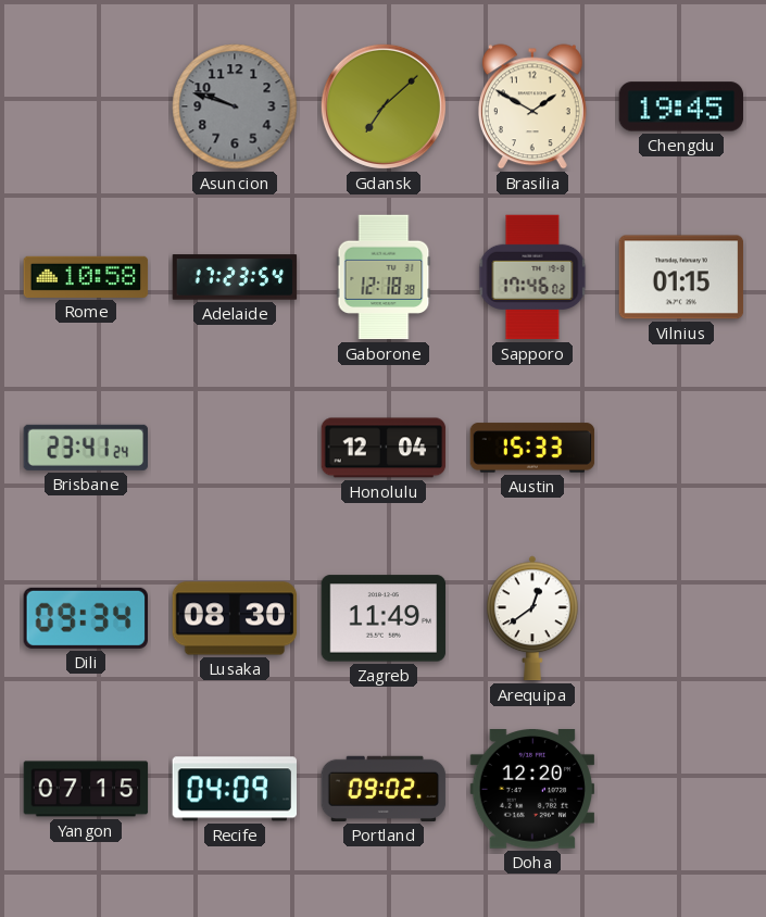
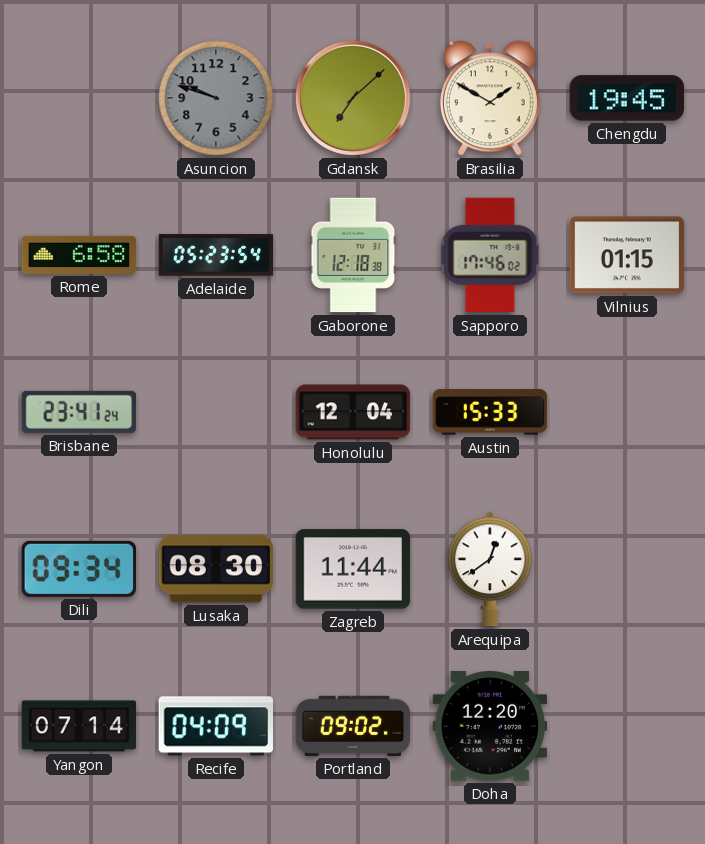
Rome: 10:58 -> 6:58
Adelaide: 17:23 -> 05:23
Zagreb: 11:49 -> 11:44
Yangon: 07:15 -> 07:14
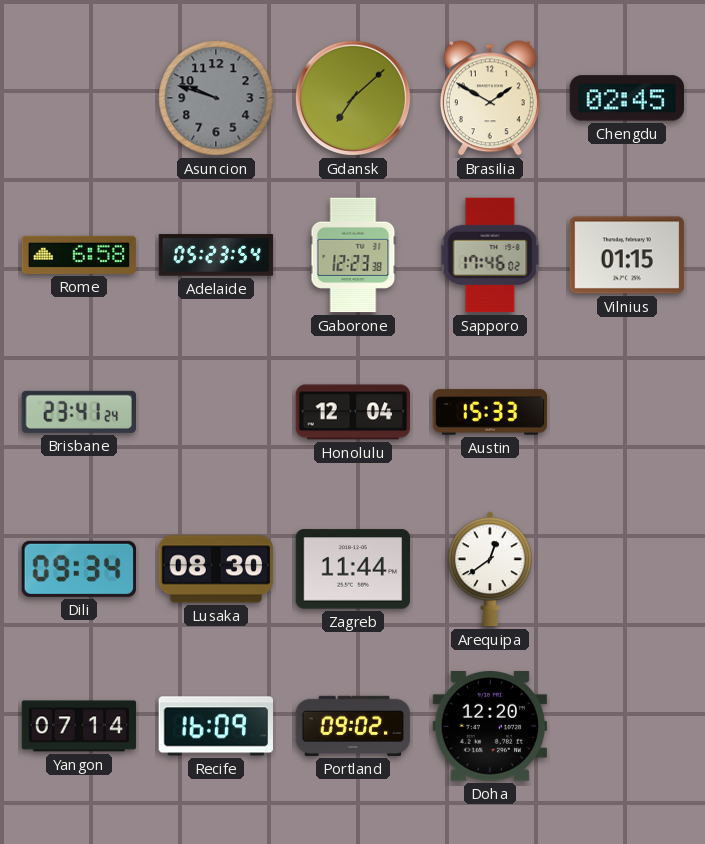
Chengdu: 19:45 -> 02:45
Gaborone: 12:18 -> 12:23
Recife: 04:09 -> 16:09
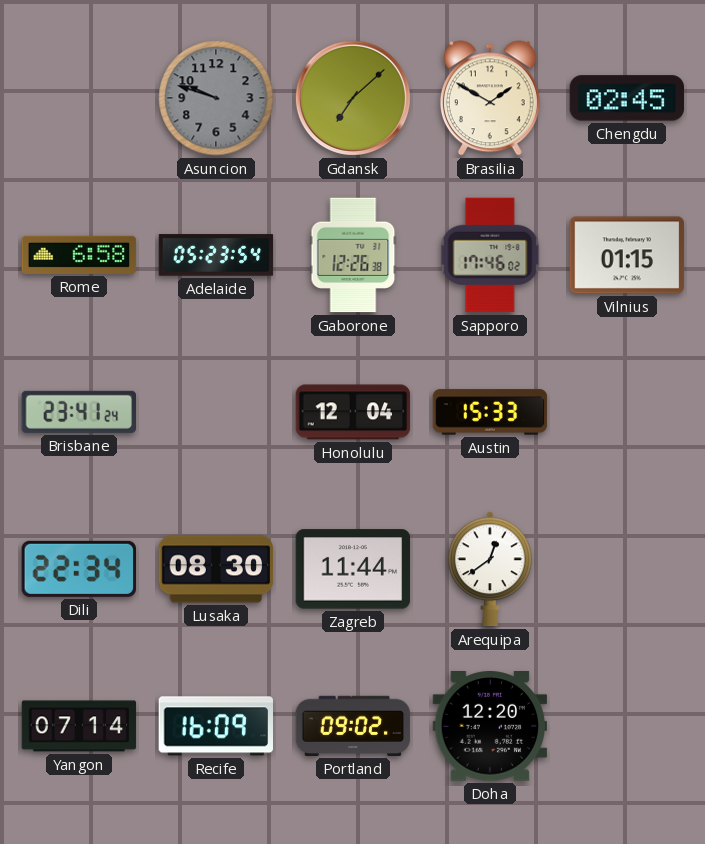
Gaborone: 12:23 -> 12:26
Dili: 09:34 -> 22:34
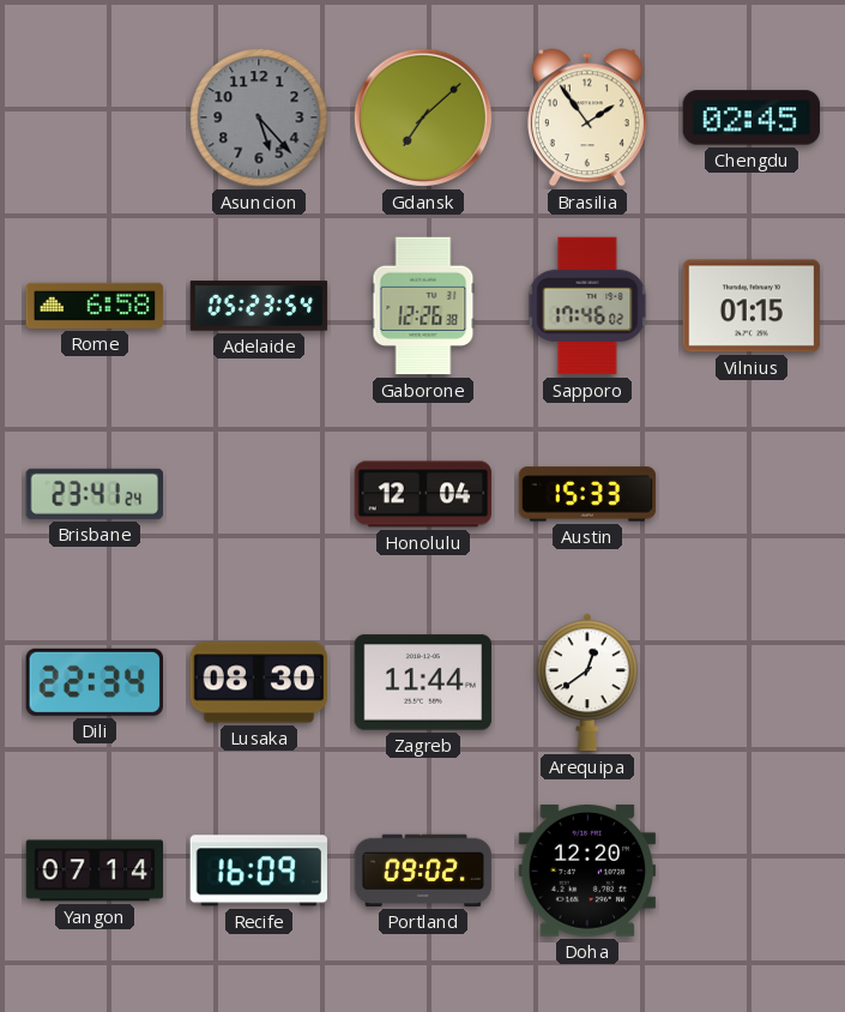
Asuncion: 9:48 -> 5:23
Brasilia: 1:50 -> 1:54
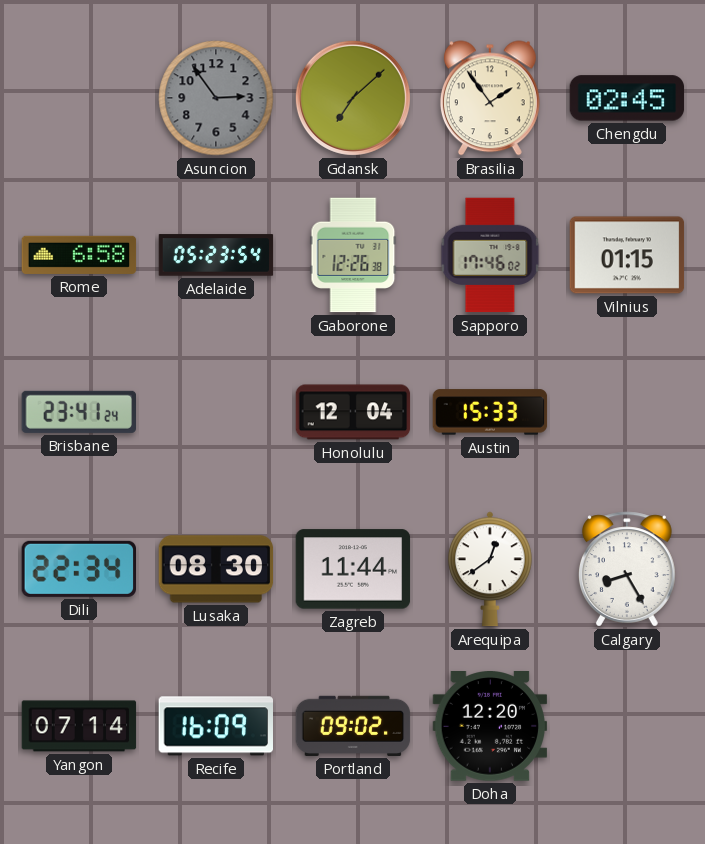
Asuncion: 5:23 -> 2:54
Calgary: none -> 8:25
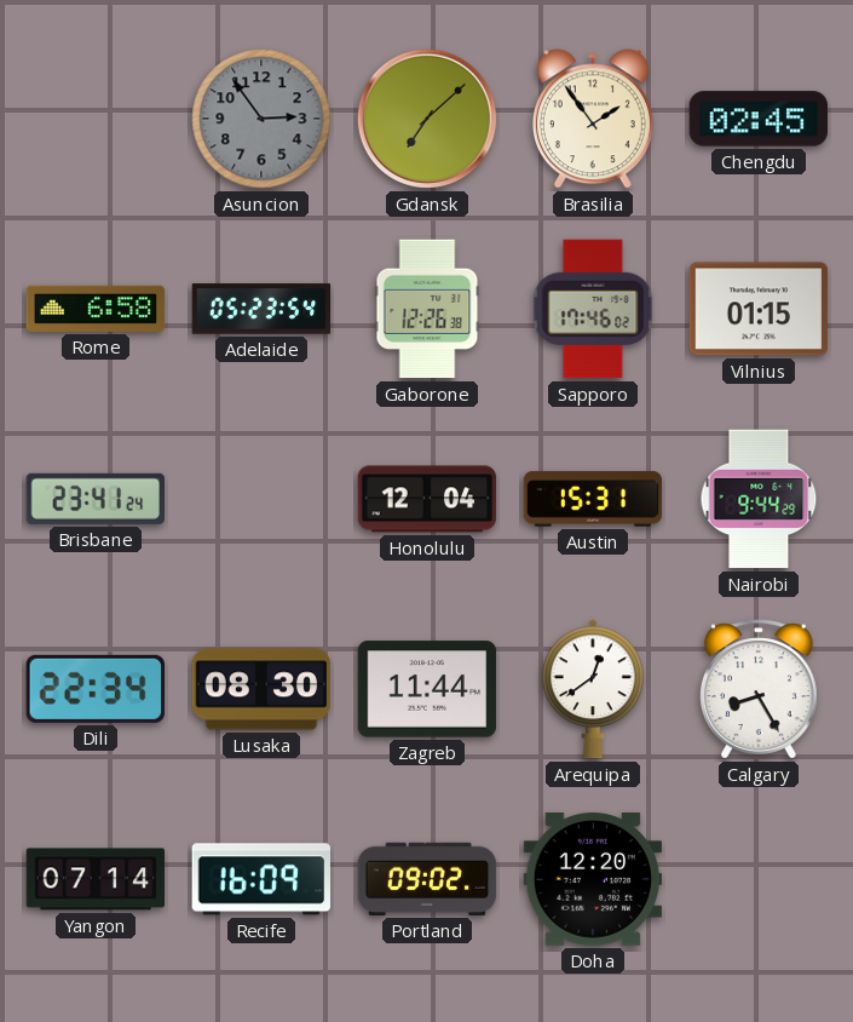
Austin: 15:33 -> 15:31
Nairobi: none -> 9:44
